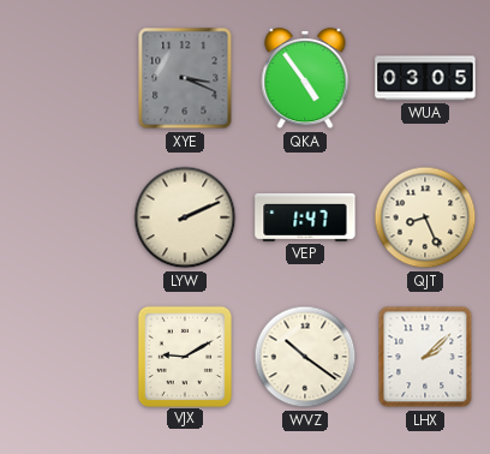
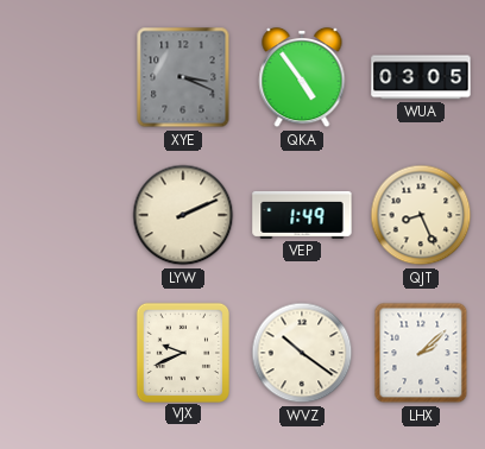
VEP: 1:47 -> 1:49
VJX: 9:10 -> 9:41
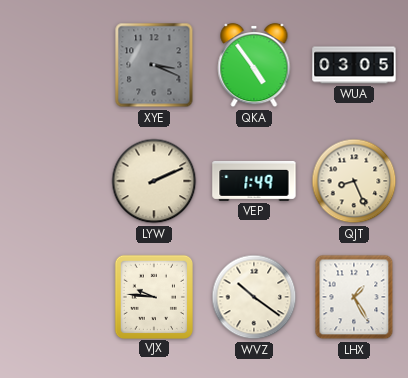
VJX: 9:41 -> 9:46
LHX: 2:08 -> 1:25
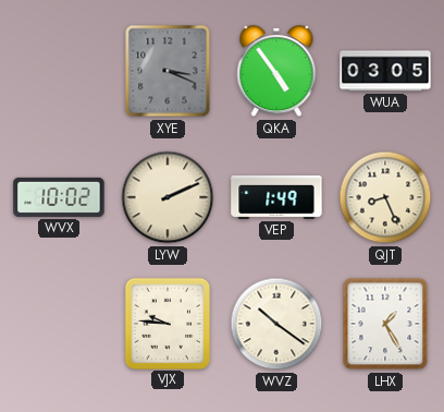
WVX: none -> 10:02
